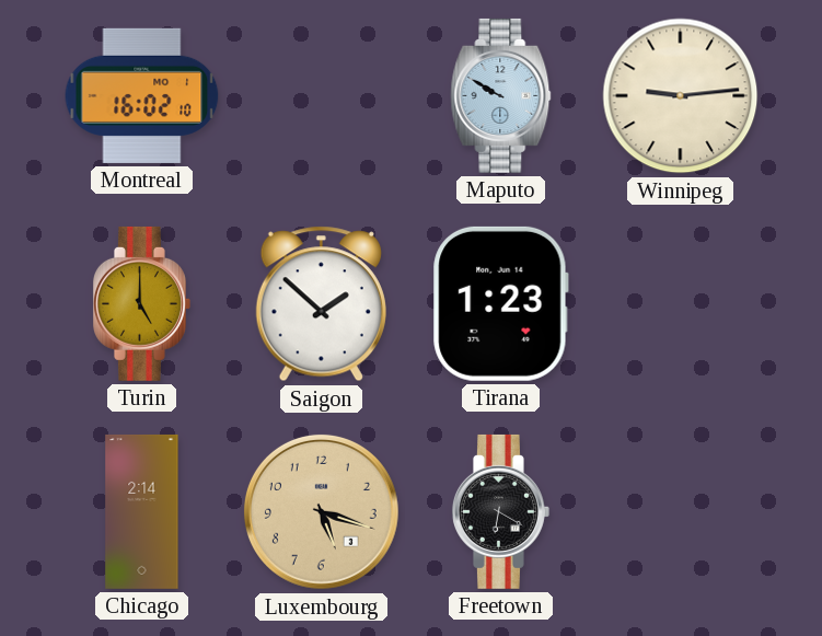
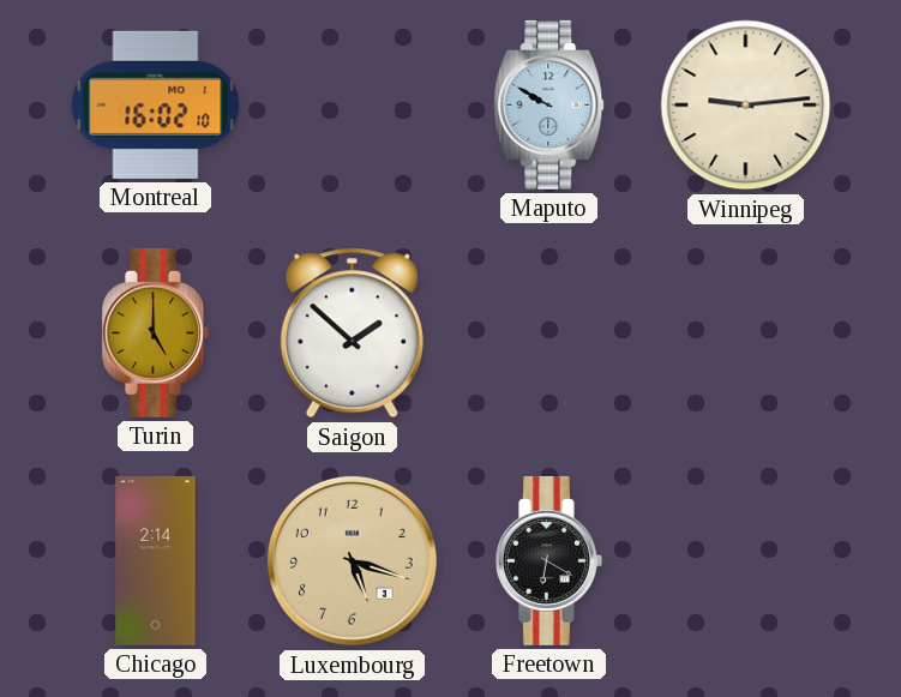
Tirana: 1:23 -> none
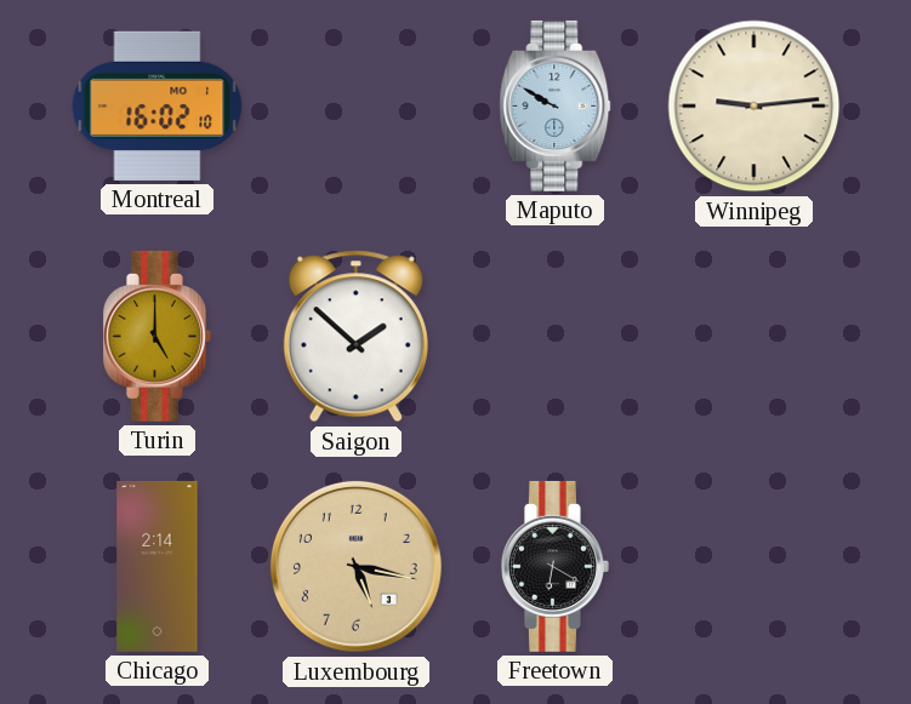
Luxembourg: 5:18 -> 5:17
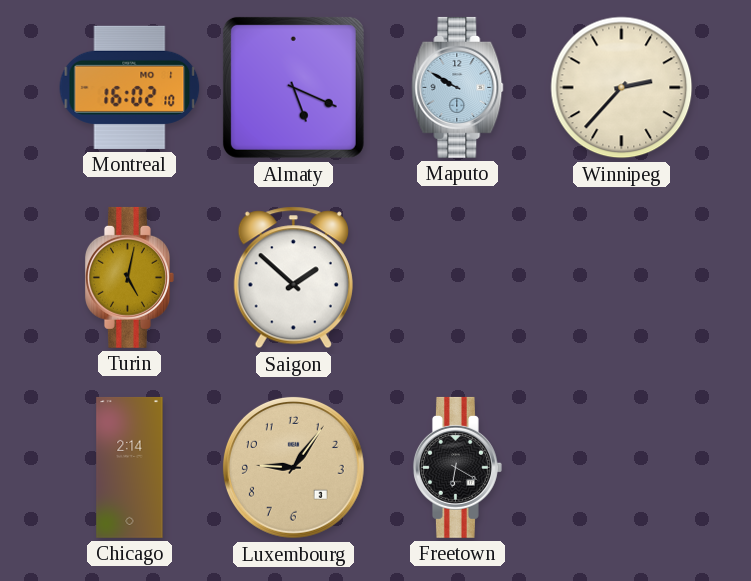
Almaty: none -> 5:19
Winnipeg: 9:14 -> 2:37
Turin: 5:00 -> 5:02
Luxembourg: 5:17 -> 9:06
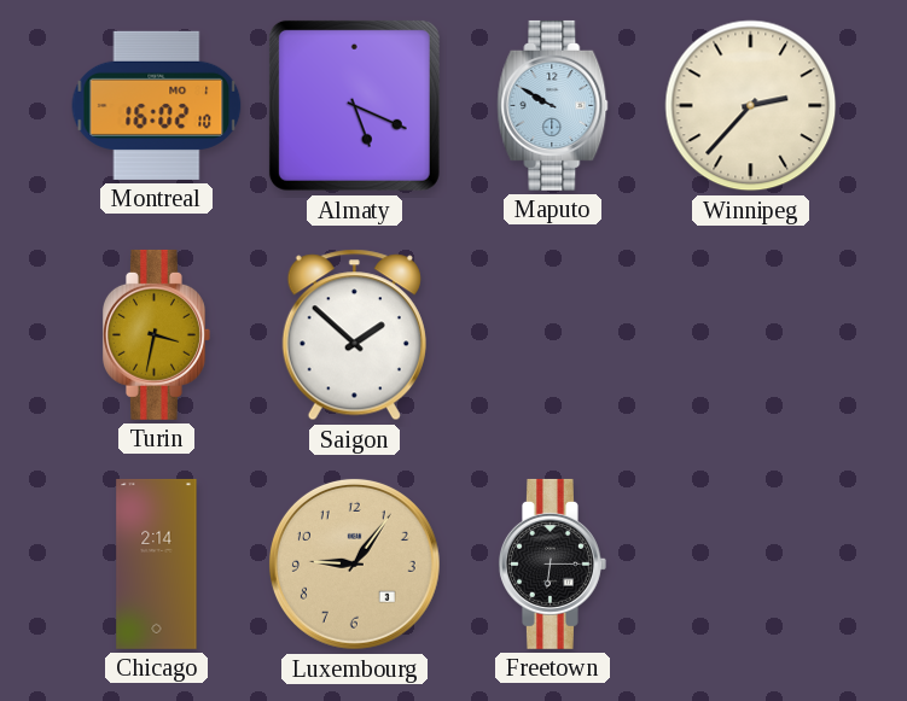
Turin: 5:02 -> 3:32
Freetown: 6:20 -> 6:15
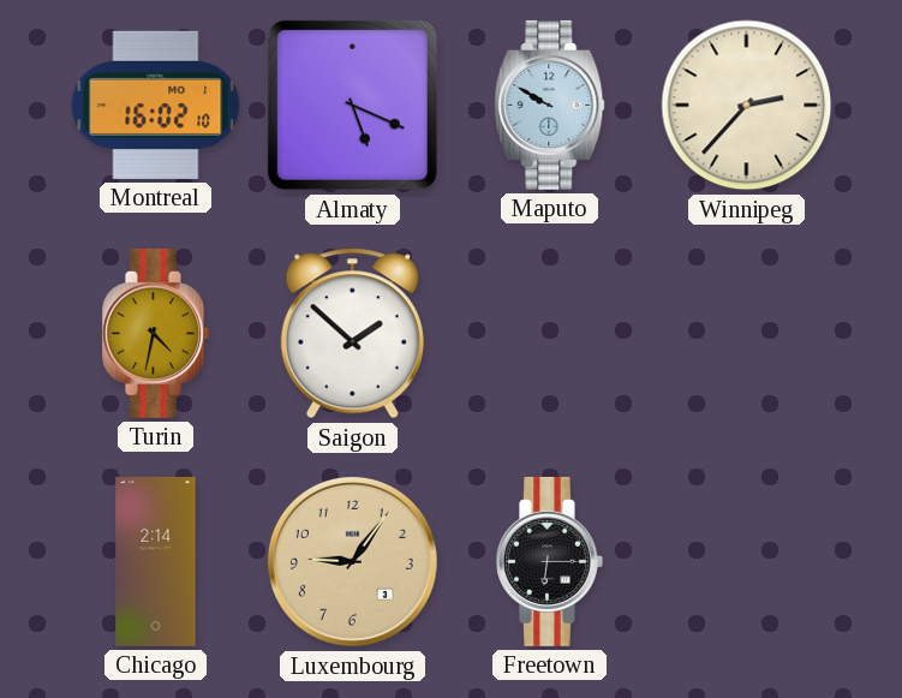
Turin: 3:32 -> 4:32
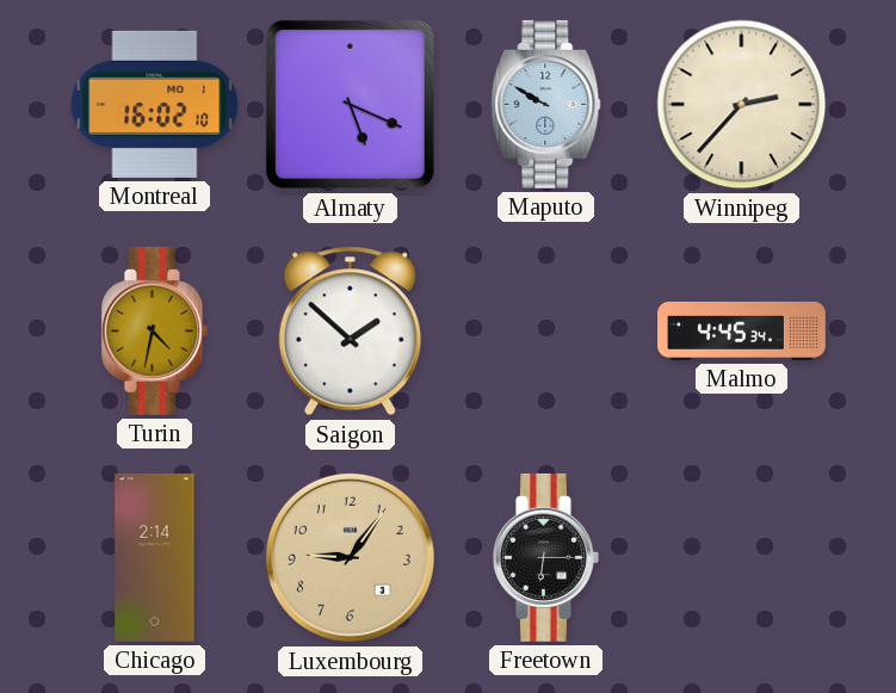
Malmo: none -> 4:45
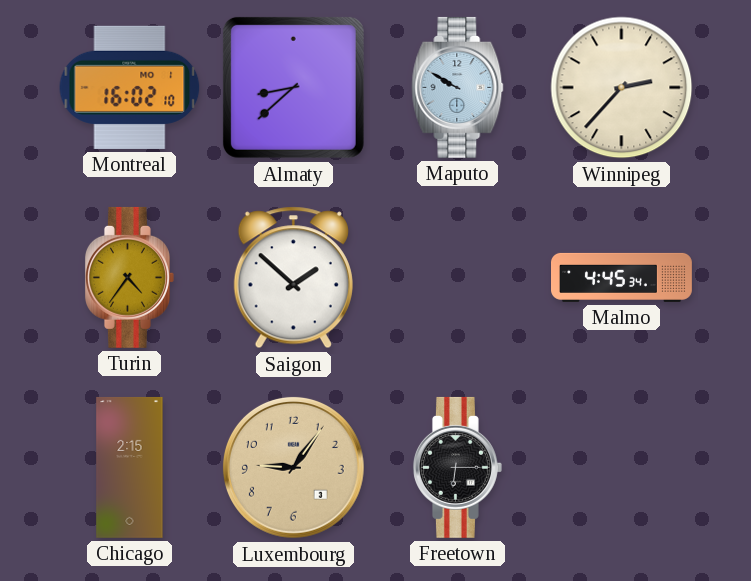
Almaty: 5:19 -> 8:38
Turin: 4:32 -> 4:36
Chicago: 2:14 -> 2:15
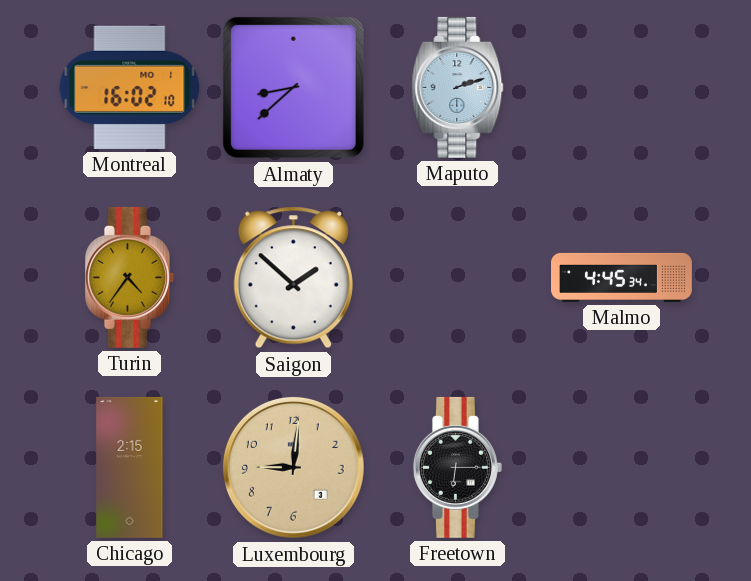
Maputo: 9:50 -> 2:12
Winnipeg: 2:37 -> none
Luxembourg: 9:06 -> 9:01
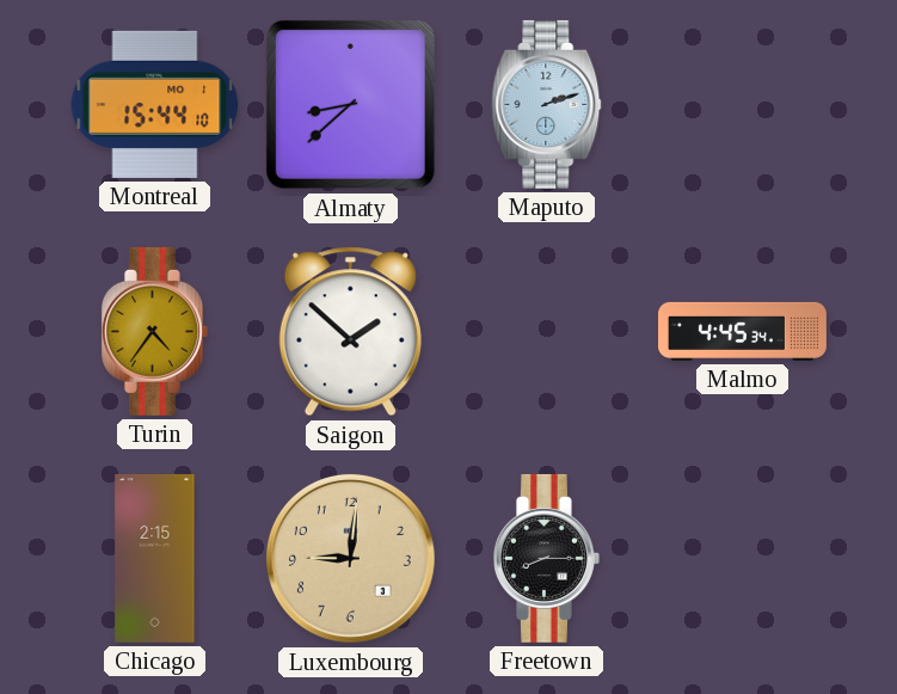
Montreal: 16:02 -> 15:44
Freetown: 6:15 -> 8:15
